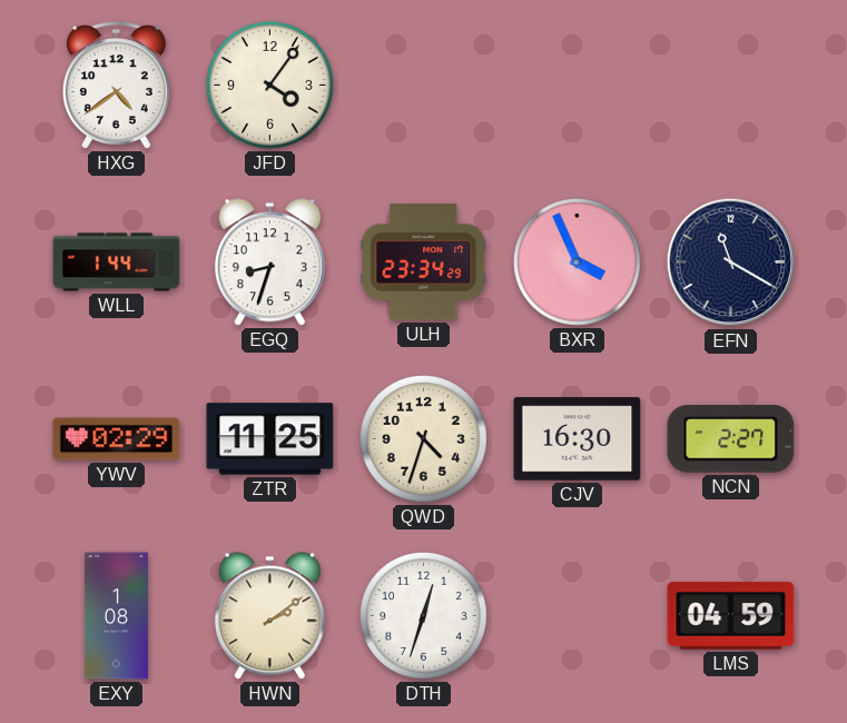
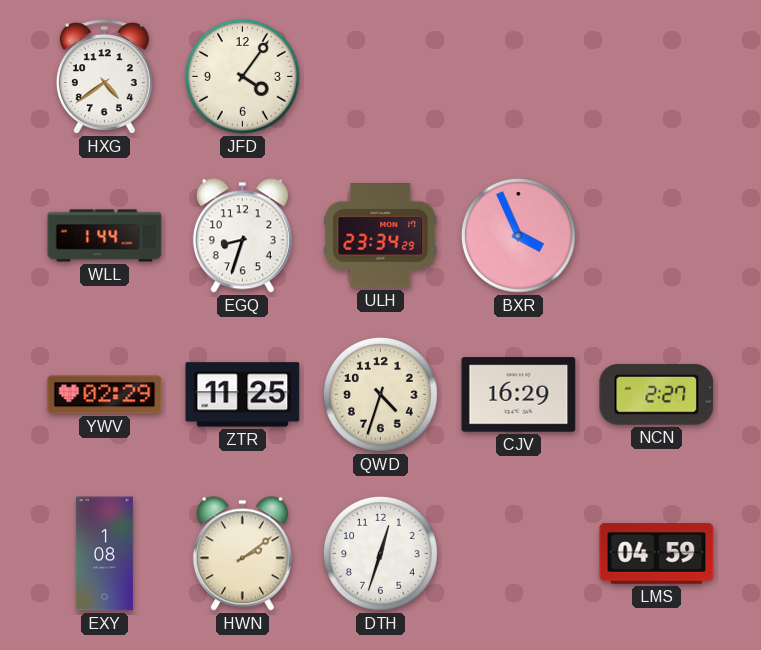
EFN: 11:20 -> none
CJV: 16:30 -> 16:29
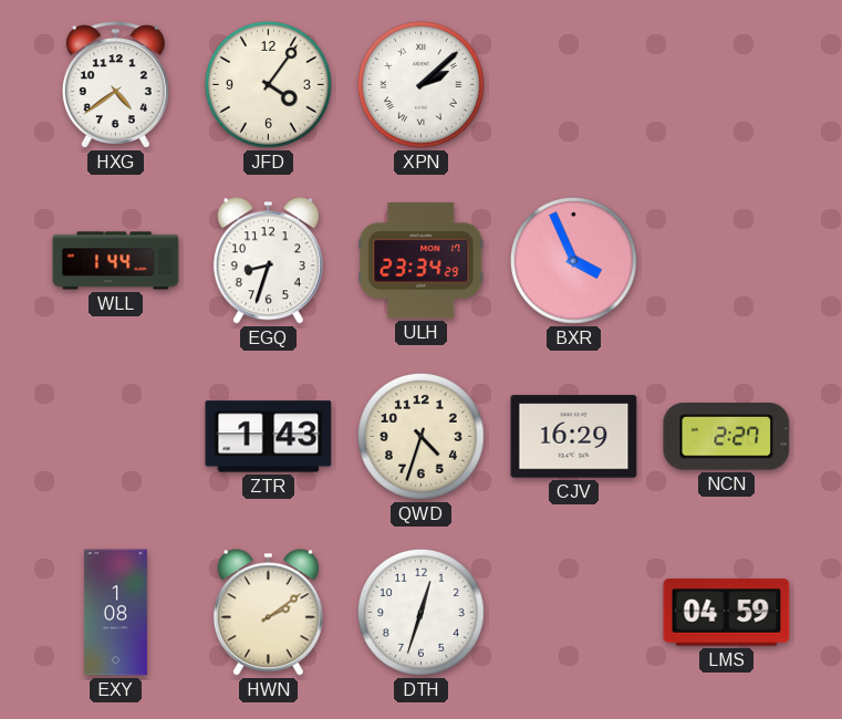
XPN: none -> 2:08
YWV: 02:29 -> none
ZTR: 11:25 -> 1:43
